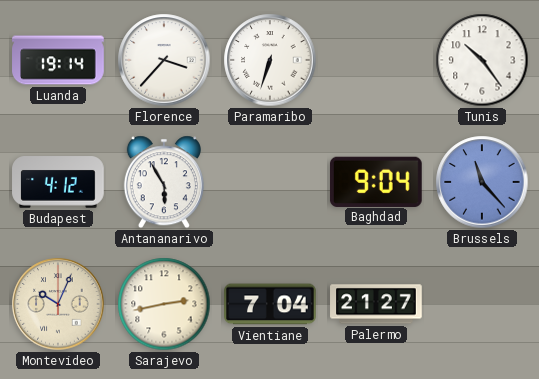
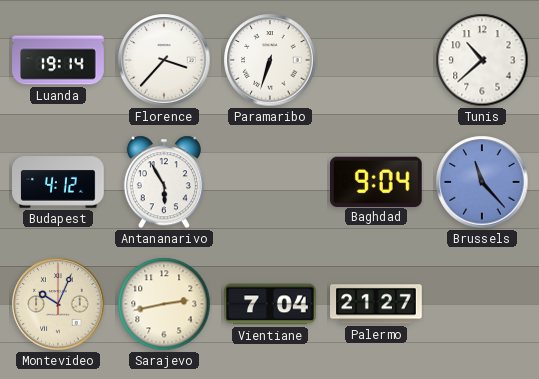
Tunis: 10:24 -> 10:38
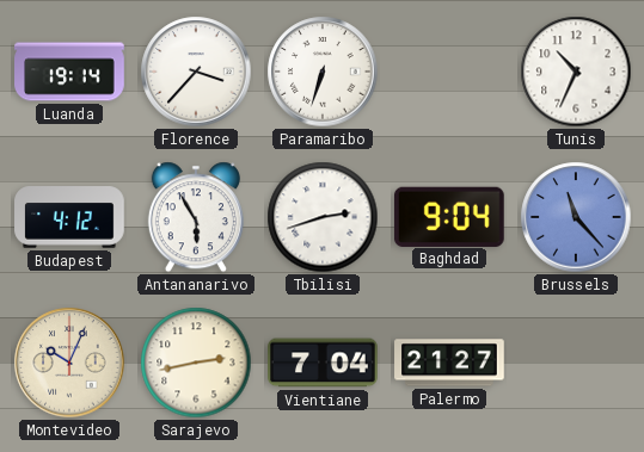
Tunis: 10:38 -> 10:34
Tbilisi: none -> 2:42
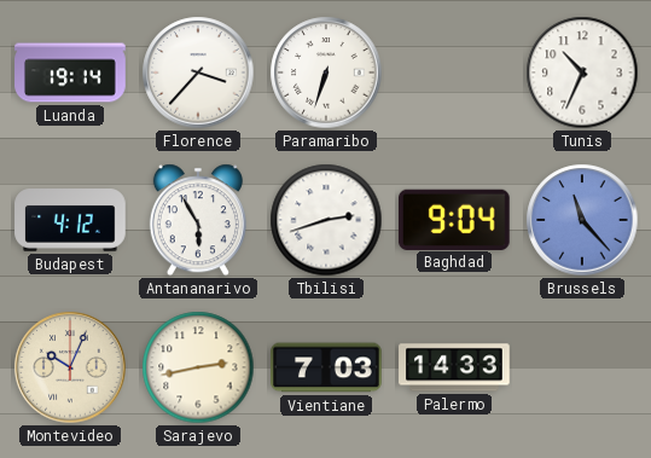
Vientiane: 7:04 -> 7:03
Palermo: 21:27 -> 14:33
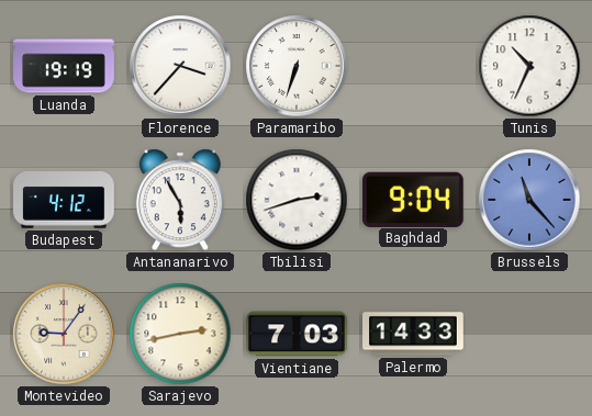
Luanda: 19:14 -> 19:19
Montevideo: 10:04 -> 9:06
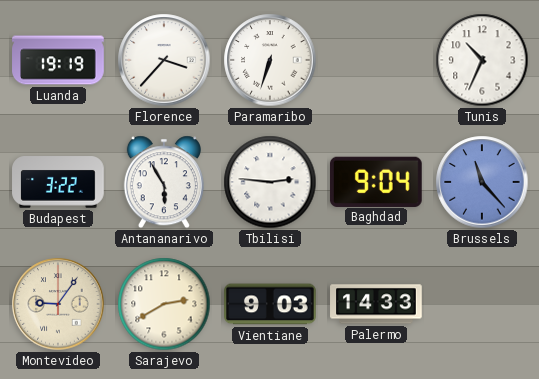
Budapest: 4:12 -> 3:22
Tbilisi: 2:42 -> 2:46
Sarajevo: 2:43 -> 2:40
Vientiane: 7:03 -> 9:03
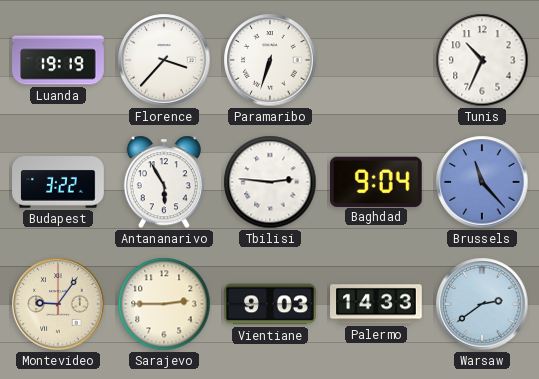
Sarajevo: 2:40 -> 2:45
Warsaw: none -> 2:39
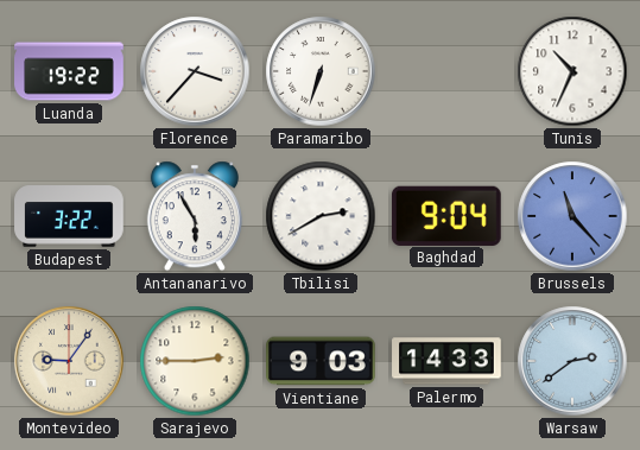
Luanda: 19:19 -> 19:22
Tbilisi: 2:46 -> 2:40
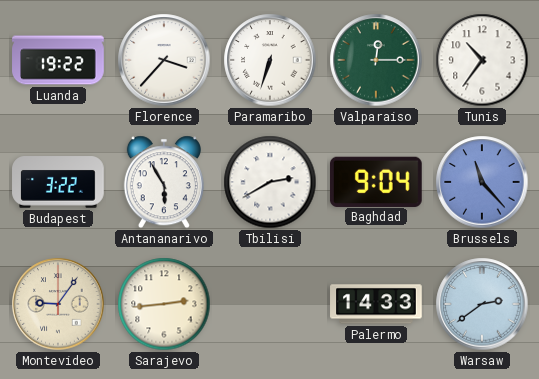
Valparaiso: none -> 12:15
Tunis: 10:34 -> 10:36
Sarajevo: 2:45 -> 2:44
Vientiane: 9:03 -> none
